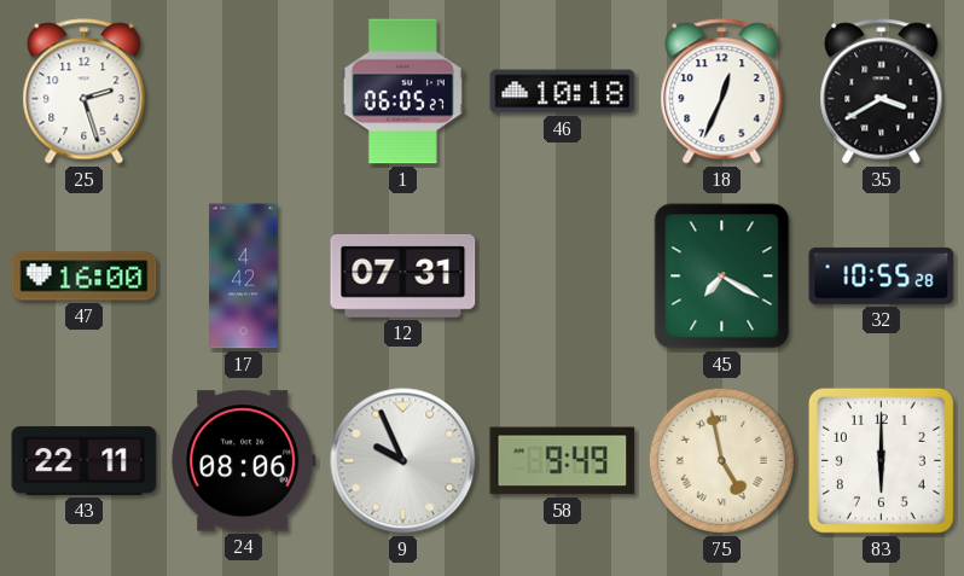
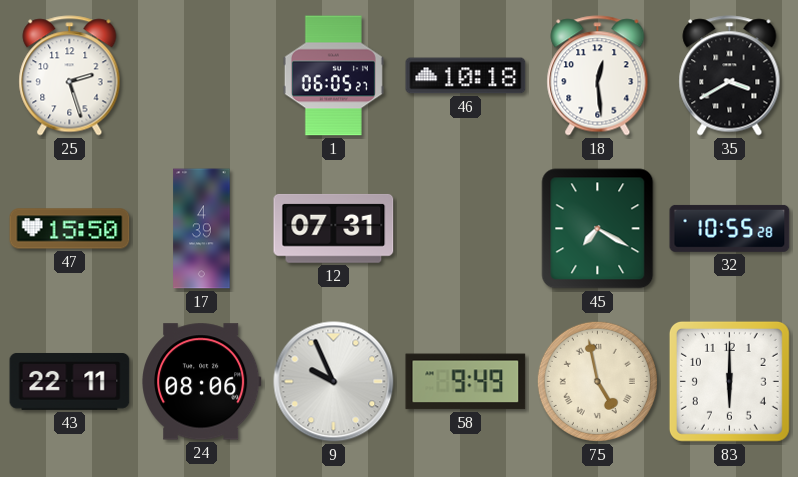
18: 12:34 -> 12:29
47: 16:00 -> 15:50
17: 4:42 -> 4:39
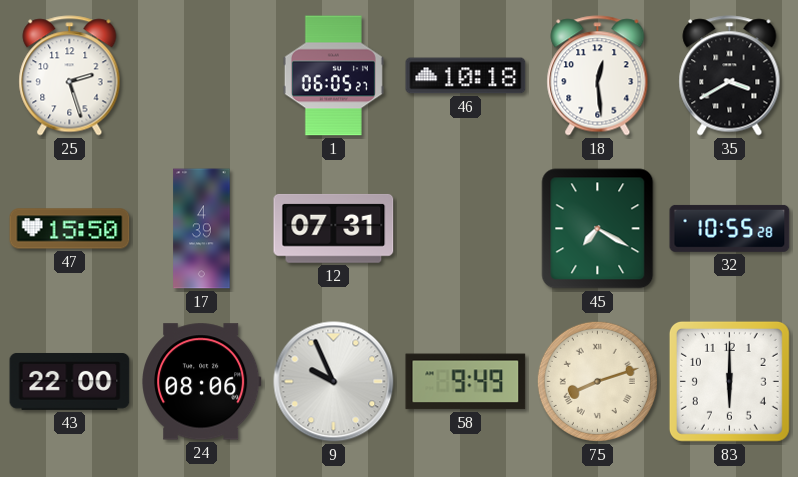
43: 22:11 -> 22:00
75: 4:58 -> 8:12
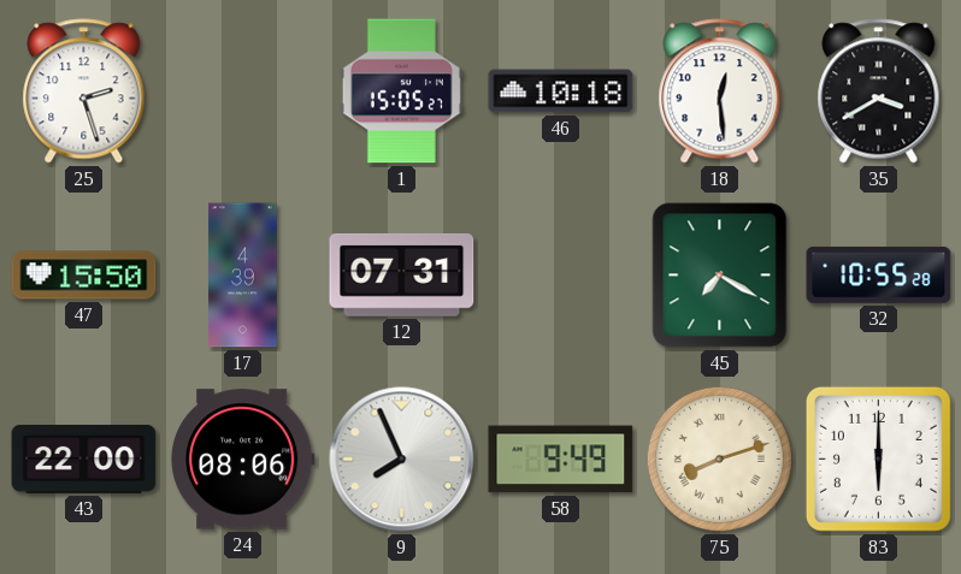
1: 06:05 -> 15:05
9: 9:56 -> 7:56
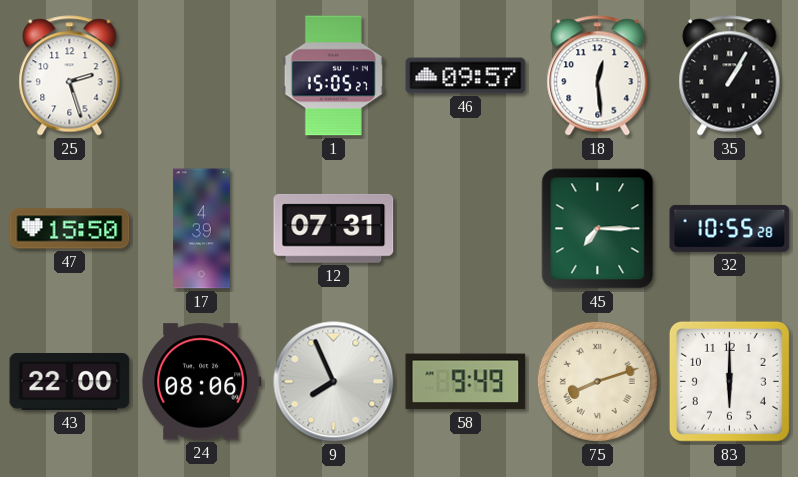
46: 10:18 -> 09:57
35: 3:40 -> 1:05
45: 7:20 -> 7:15
